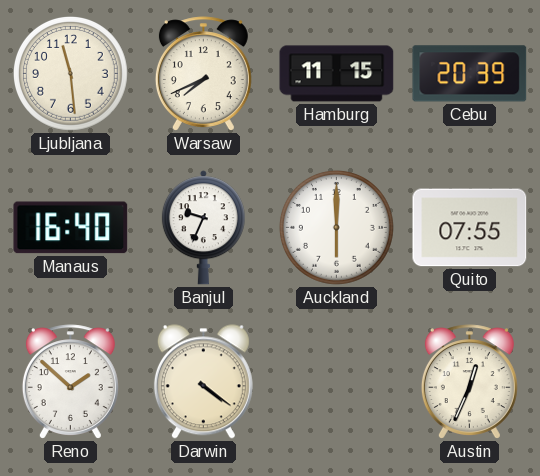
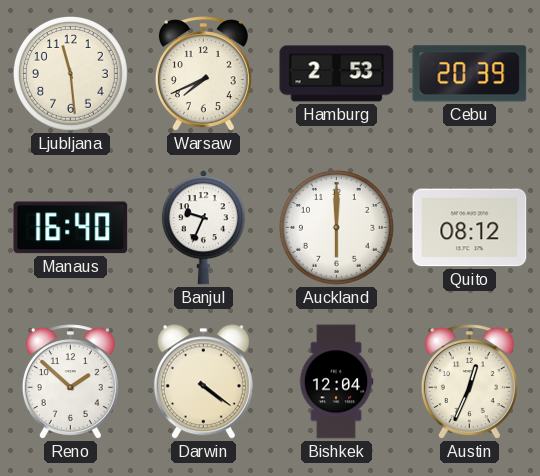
Hamburg: 11:15 -> 2:53
Quito: 07:55 -> 08:12
Bishkek: none -> 12:04
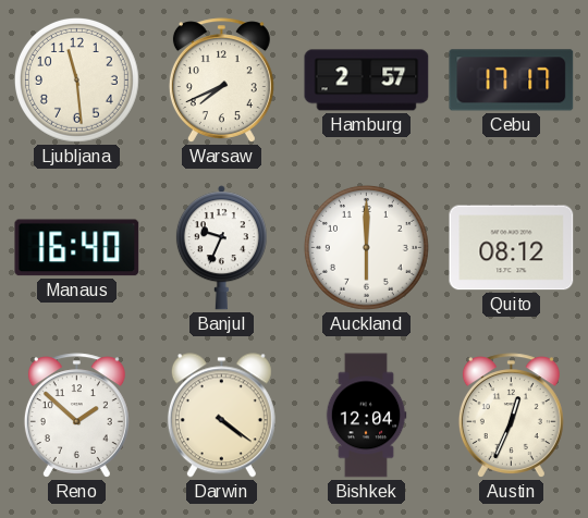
Hamburg: 2:53 -> 2:57
Cebu: 20:39 -> 17:17
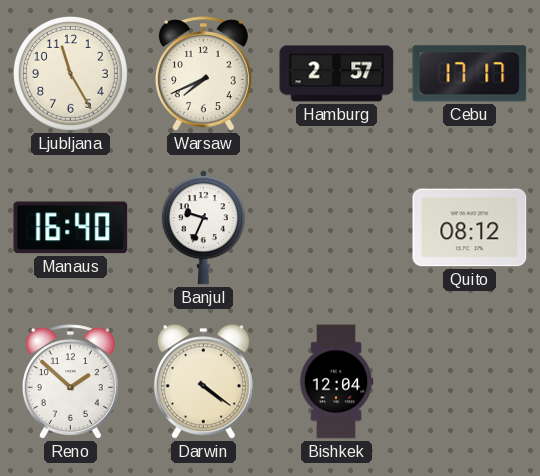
Ljubljana: 11:29 -> 11:25
Auckland: 6:00 -> none
Austin: 12:34 -> none
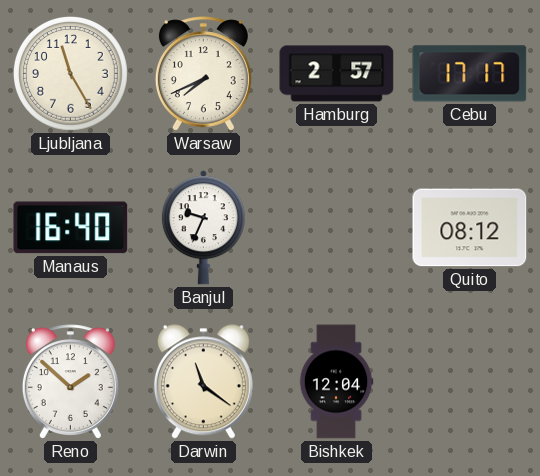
Darwin: 4:21 -> 11:21
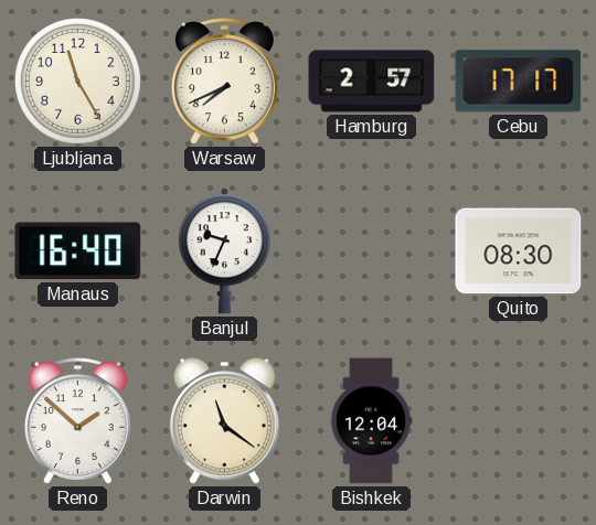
Quito: 08:12 -> 08:30
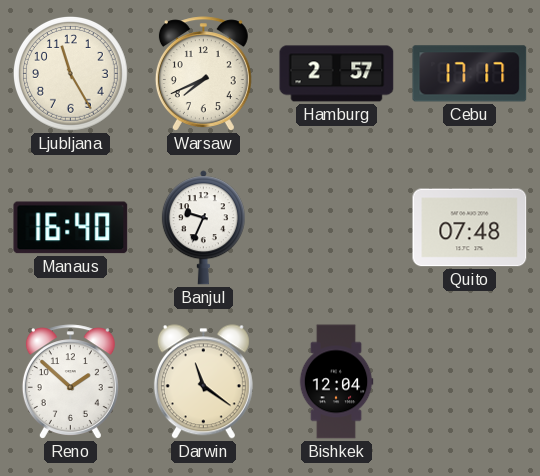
Quito: 08:30 -> 07:48
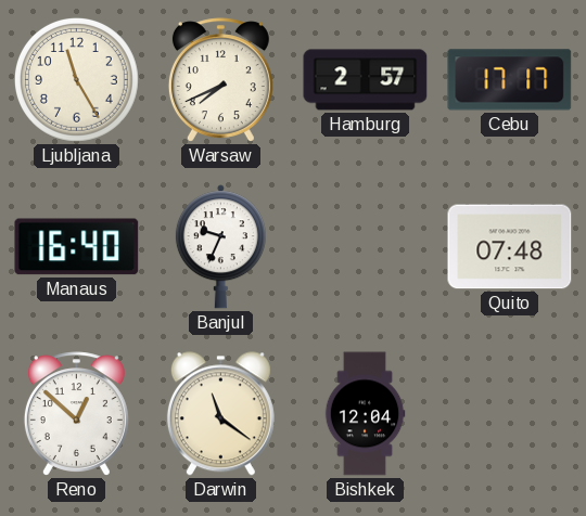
Reno: 1:52 -> 12:52
